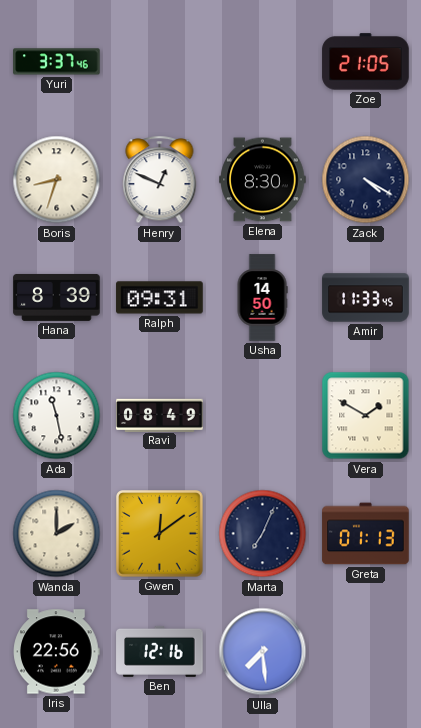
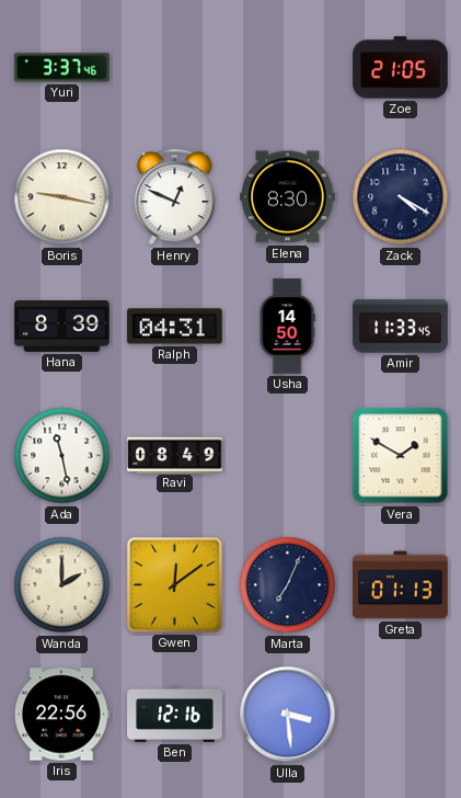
Boris: 8:33 -> 9:17
Ralph: 09:31 -> 04:31
Ulla: 7:29 -> 3:29
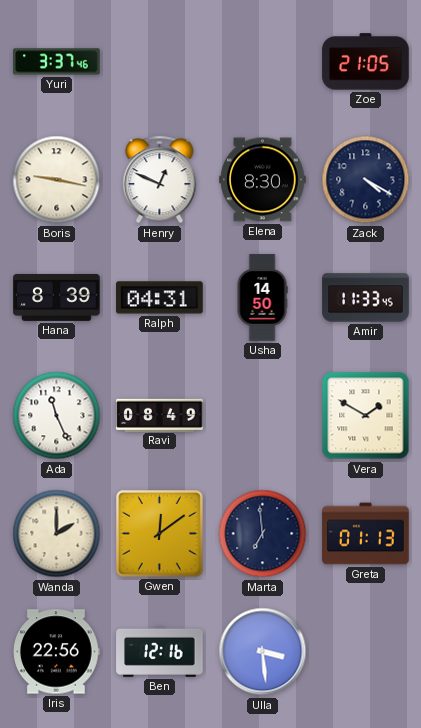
Ada: 11:28 -> 11:26
Marta: 7:04 -> 6:59
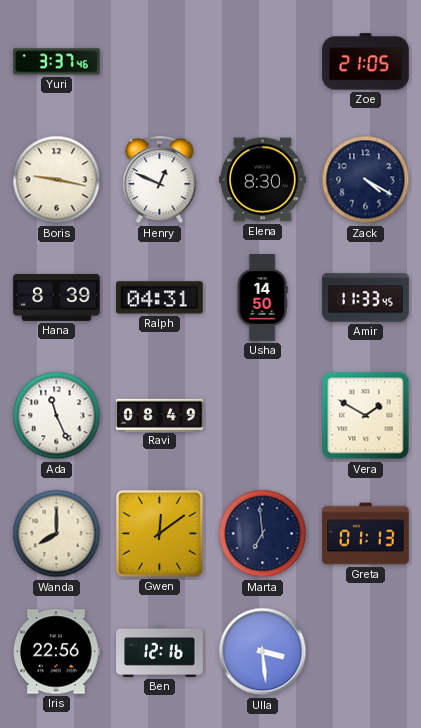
Wanda: 2:00 -> 8:00
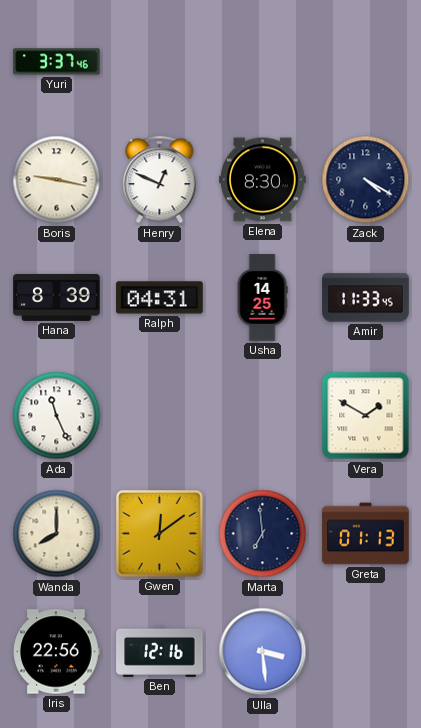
Zoe: 21:05 -> none
Usha: 14:50 -> 14:25
Ravi: 08:49 -> none
